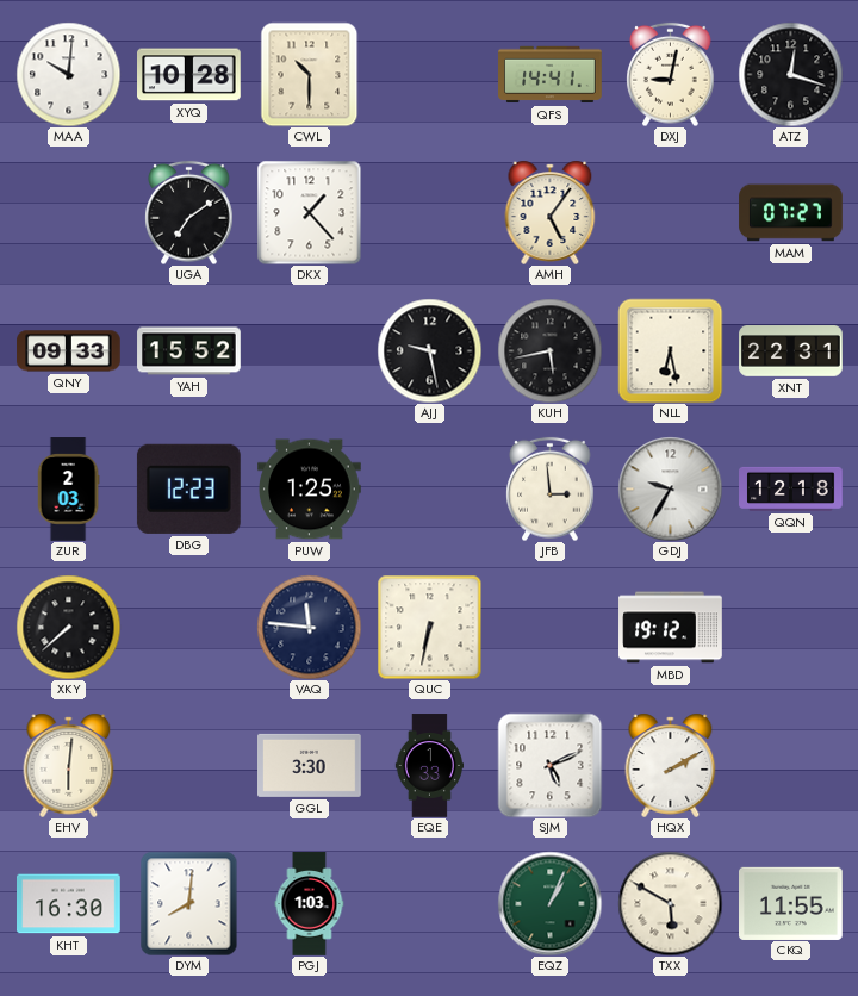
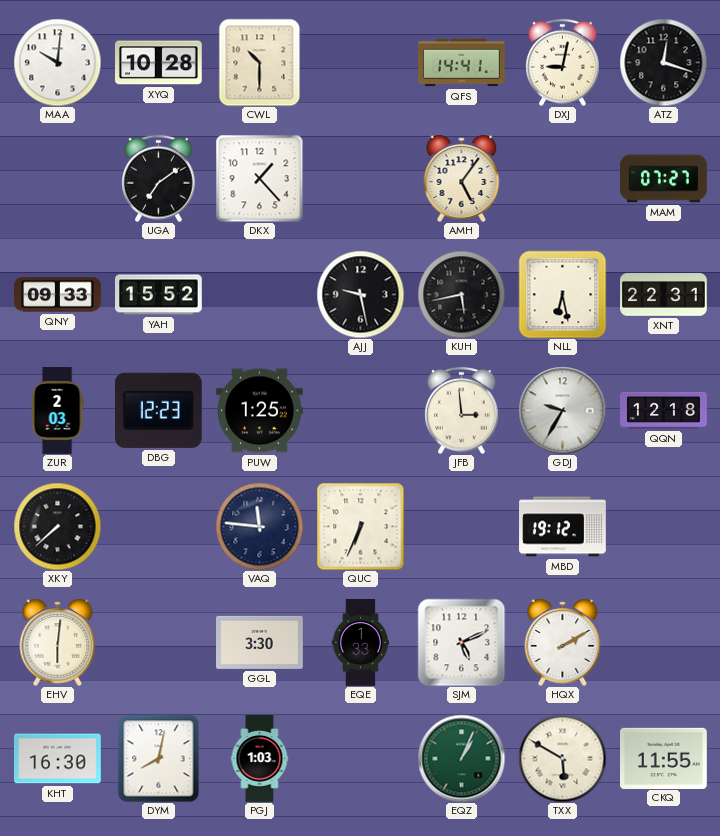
QUC: 6:32 -> 6:34
DYM: 8:01 -> 8:02
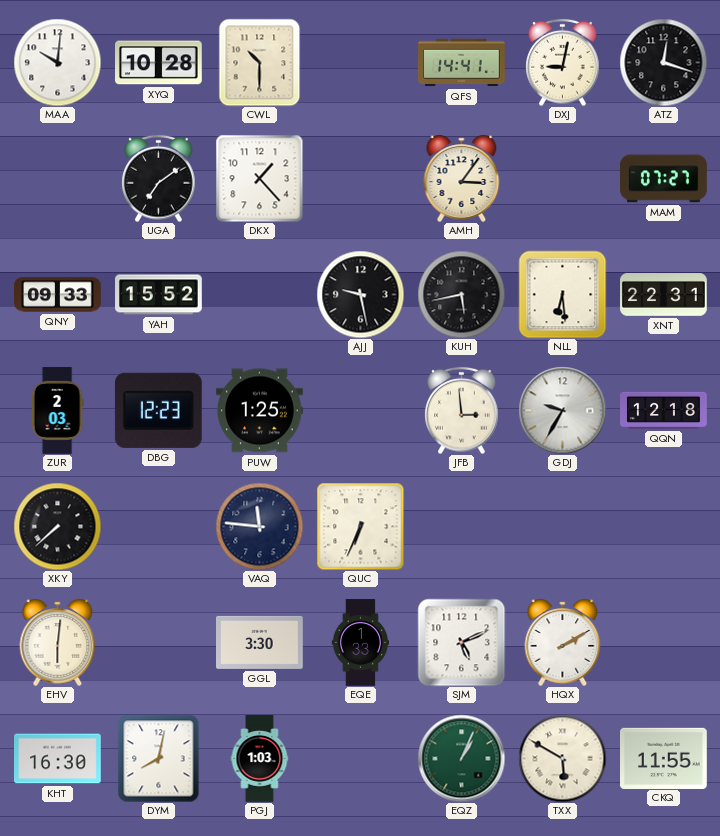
AMH: 5:06 -> 3:06
NLL: 6:28 -> 6:29
MBD: 19:12 -> none
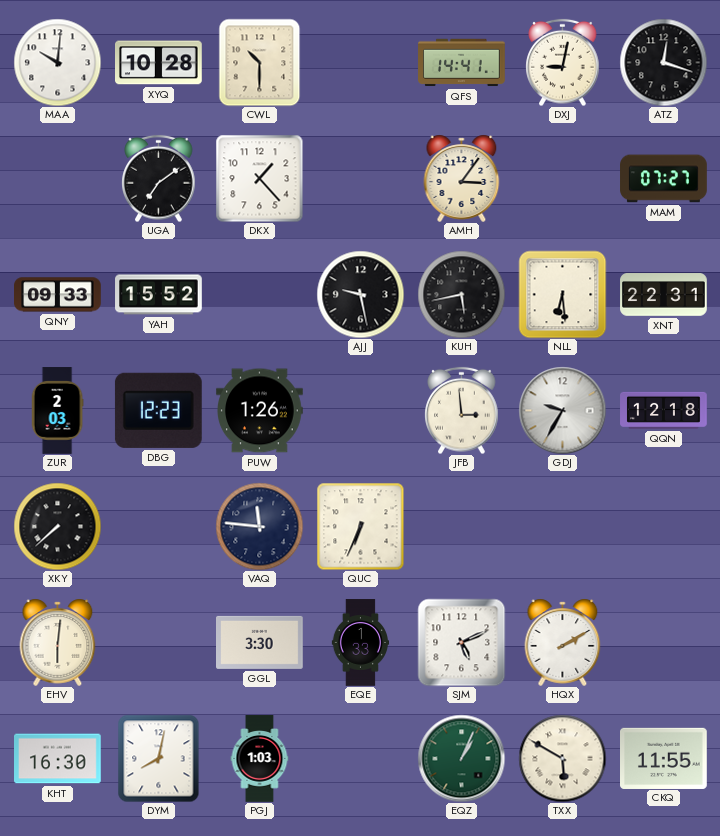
PUW: 1:25 -> 1:26
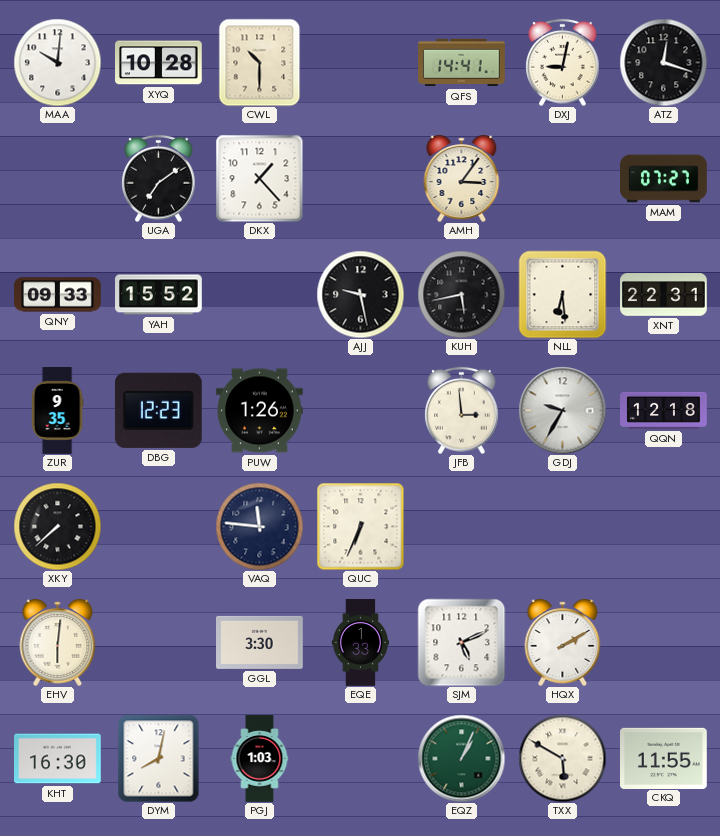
ZUR: 2:03 -> 9:35
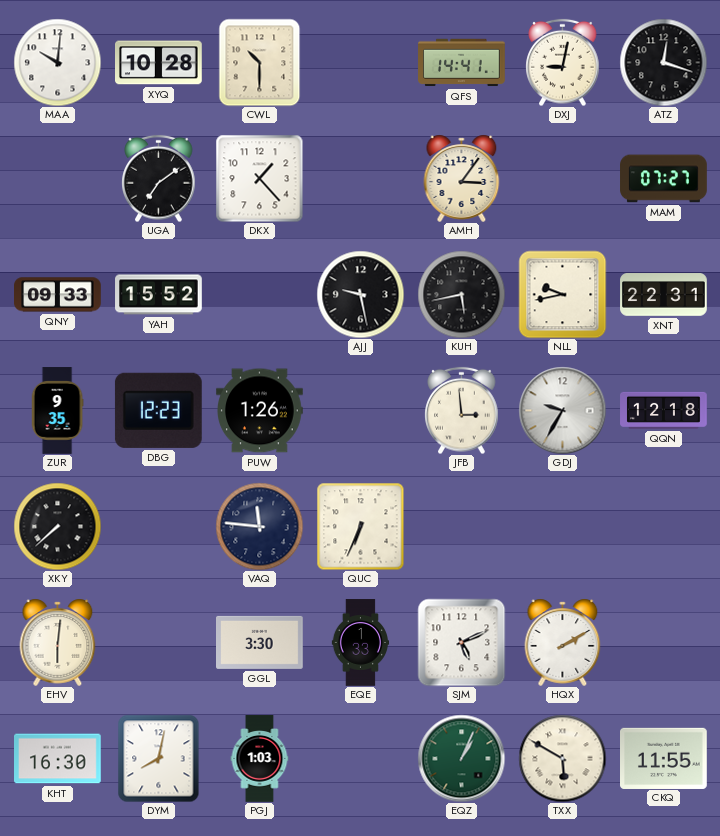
NLL: 6:29 -> 9:43
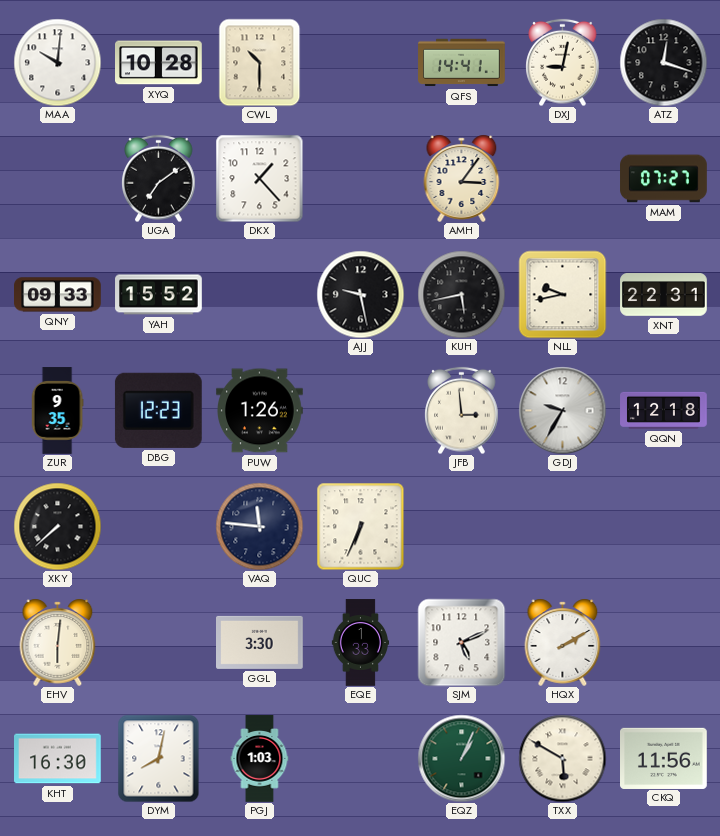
CKQ: 11:55 -> 11:56
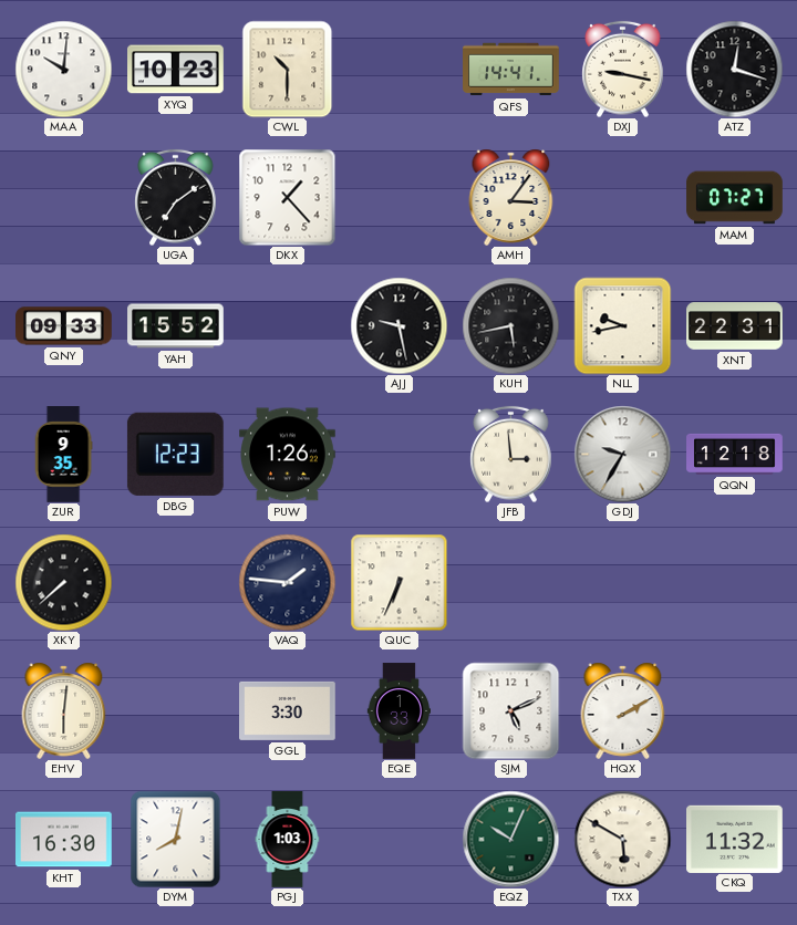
XYQ: 10:28 -> 10:23
DXJ: 9:02 -> 9:17
VAQ: 11:46 -> 1:46
EQZ: 1:04 -> 10:04
CKQ: 11:56 -> 11:32
